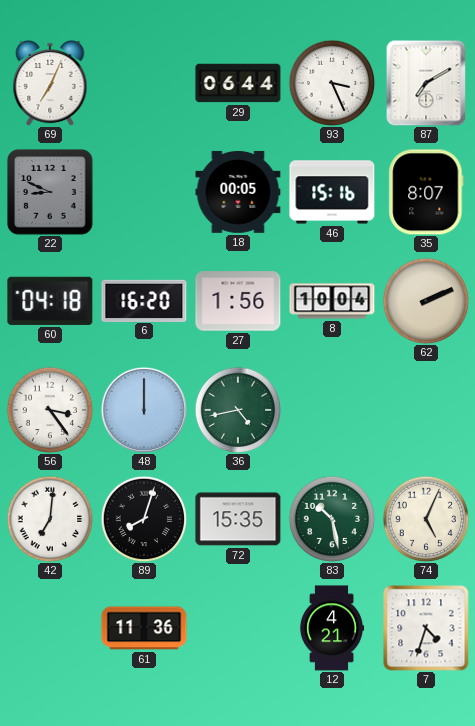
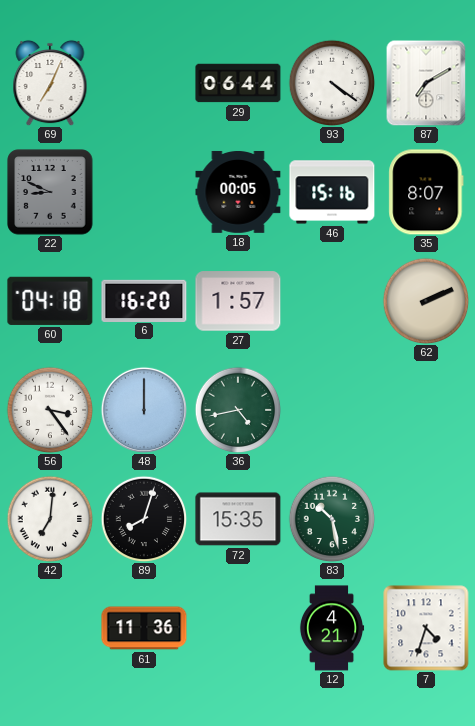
93: 3:26 -> 4:21
27: 1:56 -> 1:57
8: 10:04 -> none
74: 5:04 -> none
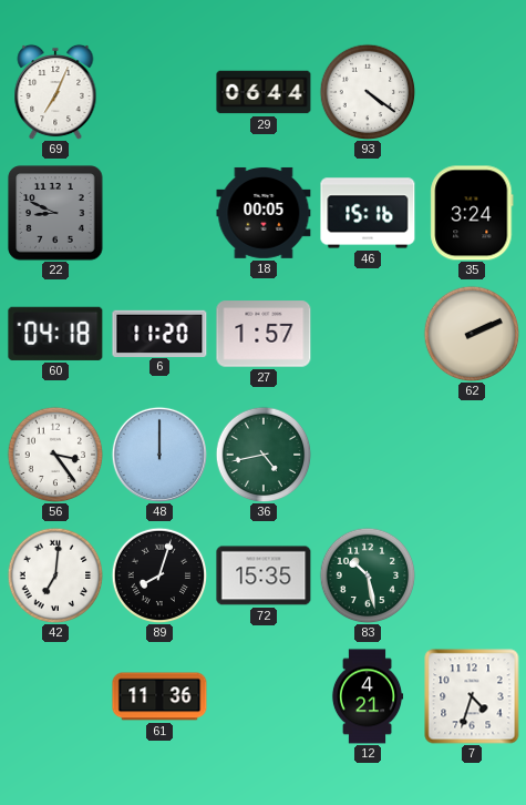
87: 7:10 -> none
35: 8:07 -> 3:24
6: 16:20 -> 11:20
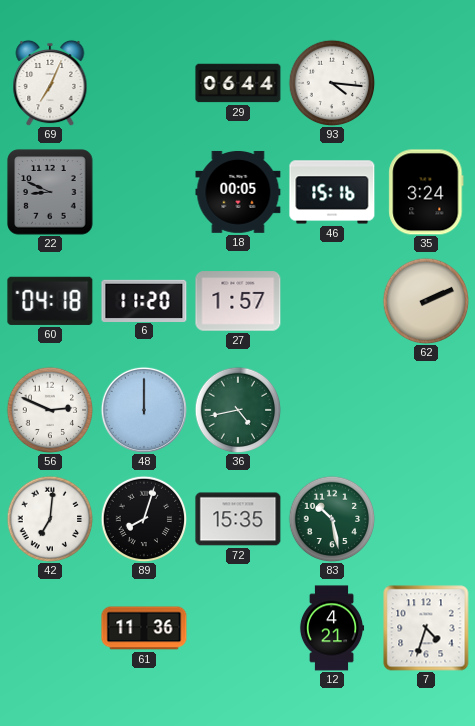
93: 4:21 -> 4:16
56: 3:24 -> 2:49
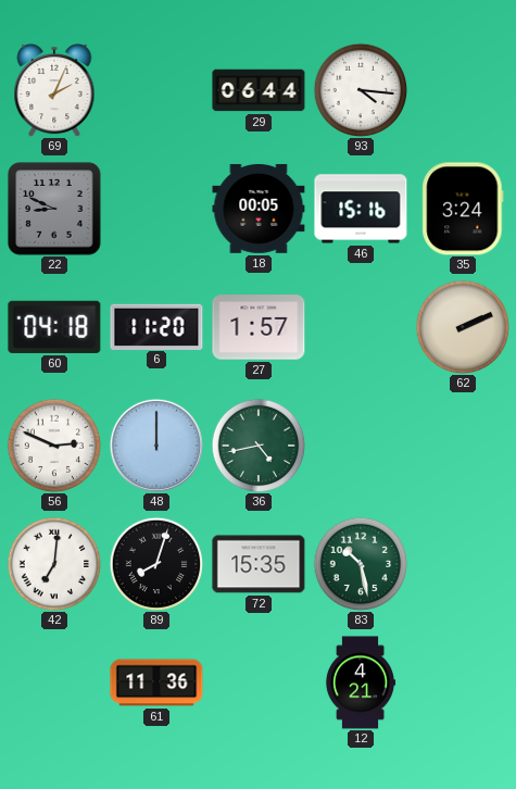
69: 7:04 -> 2:04
7: 4:33 -> none
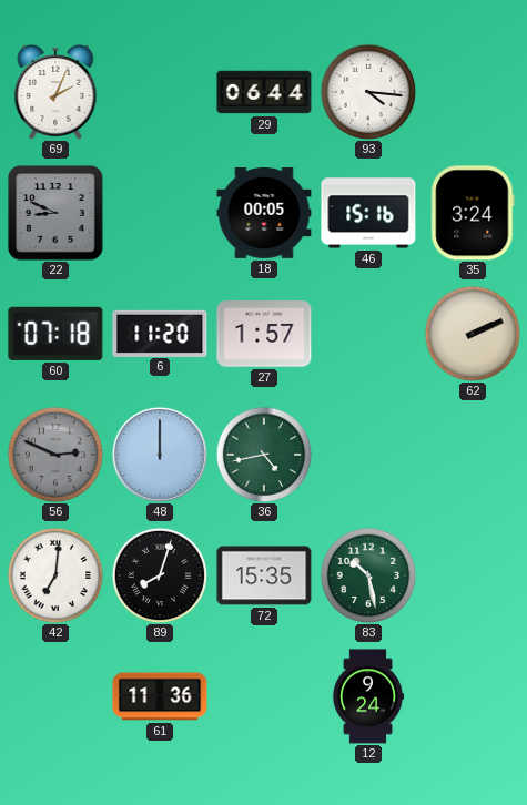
60: 04:18 -> 07:18
56 dial: white -> grey
12: 4:21 -> 9:24
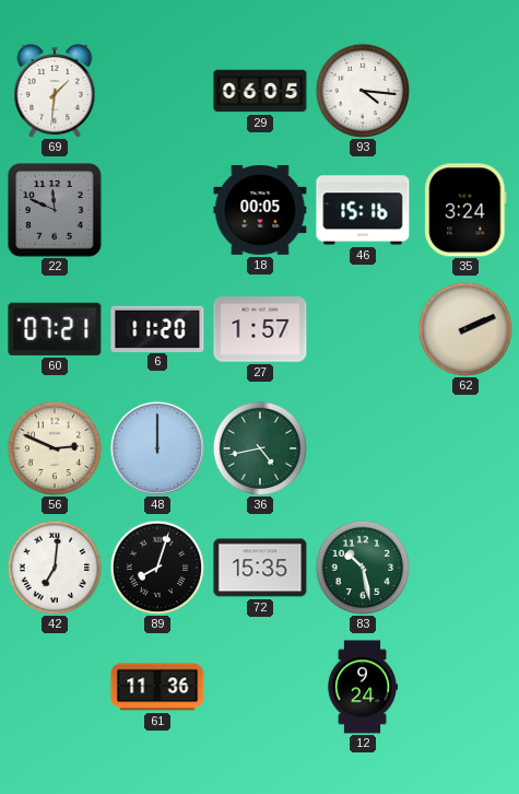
69: 2:04 -> 1:31
29: 06:44 -> 06:05
22: 8:49 -> 11:49
60: 07:18 -> 07:21
56 dial: grey -> cream
